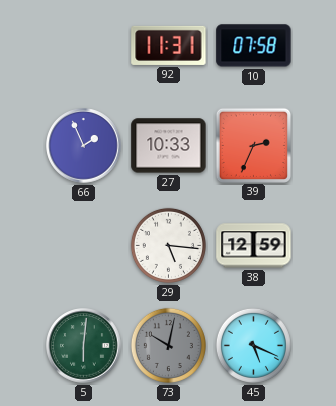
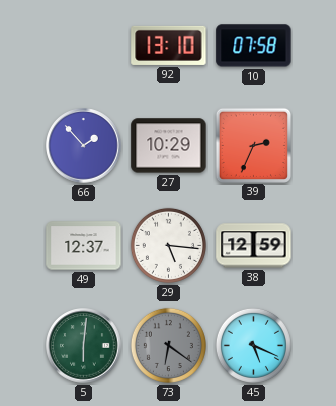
92: 11:31 -> 13:10
66: 1:56 -> 1:53
27: 10:33 -> 10:29
49: none -> 12:37
73: 10:02 -> 6:21
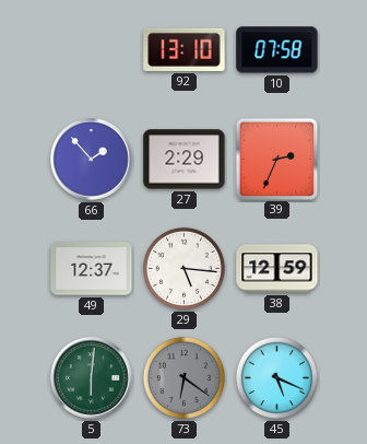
27: 10:29 -> 2:29
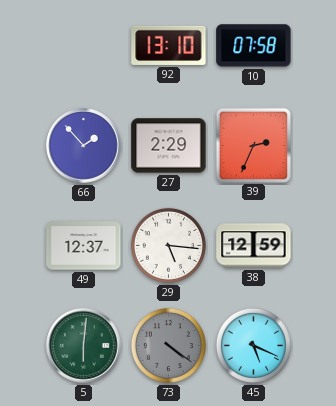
73: 6:21 -> 4:21
